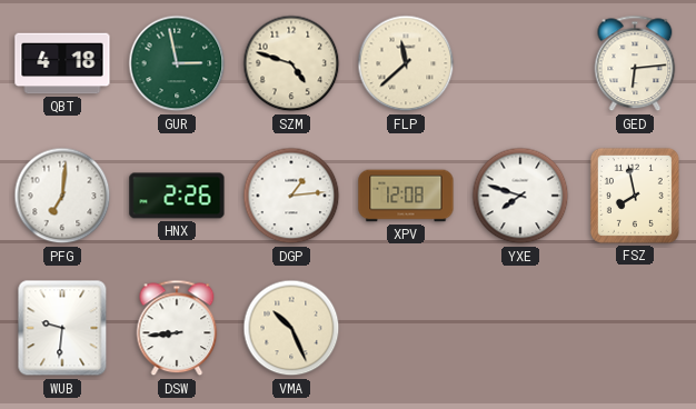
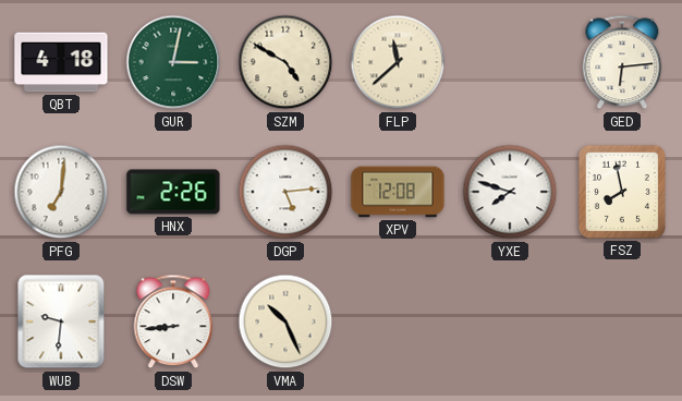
GUR: 2:58 -> 3:02
SZM: 4:48 -> 4:50
DGP: 1:14 -> 5:14
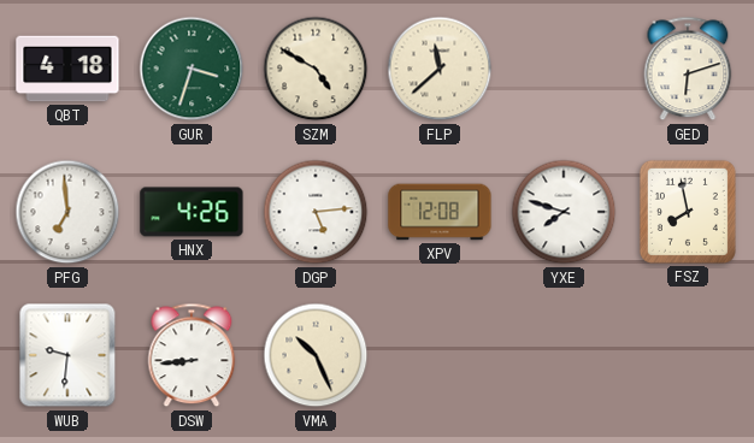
GUR: 3:02 -> 3:33
GED: 6:14 -> 6:12
PFG: 7:01 -> 6:59
HNX: 2:26 -> 4:26
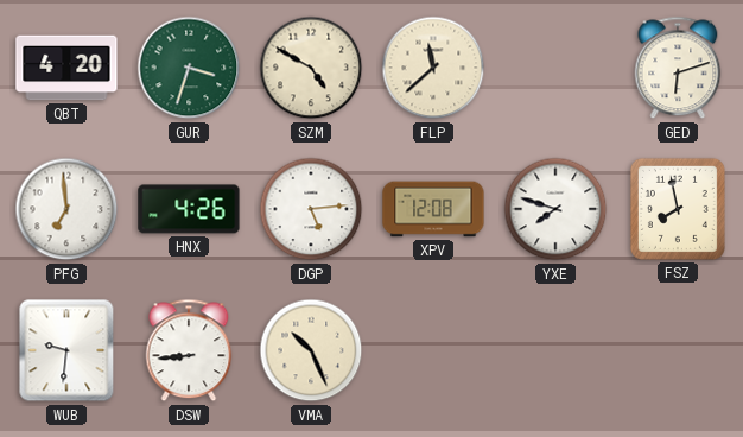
QBT: 4:18 -> 4:20
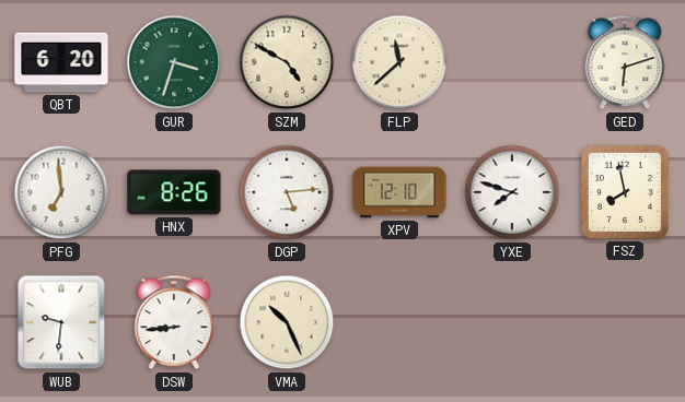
QBT: 4:20 -> 6:20
HNX: 4:26 -> 8:26
XPV: 12:08 -> 12:10
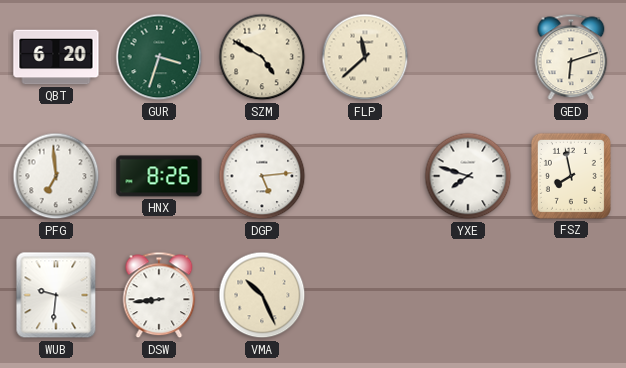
XPV: 12:10 -> none
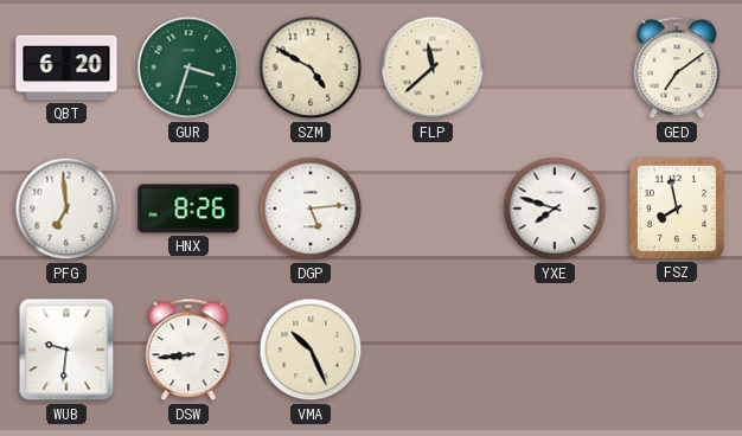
GED: 6:12 -> 7:09
